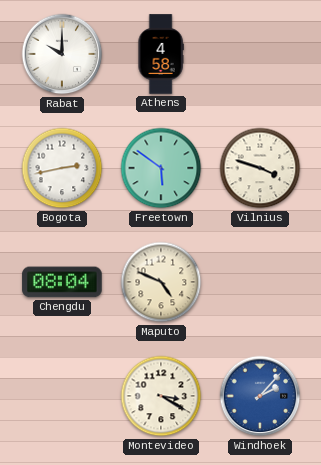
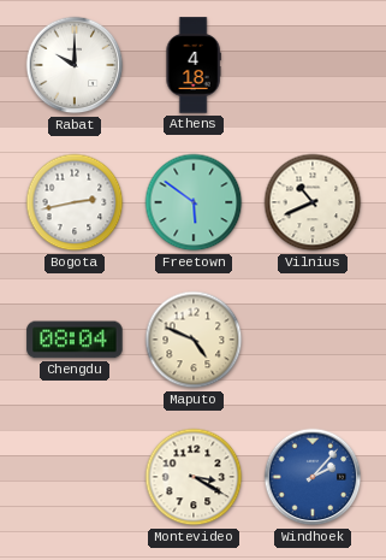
Athens: 4:58 -> 4:18
Vilnius: 3:48 -> 10:41
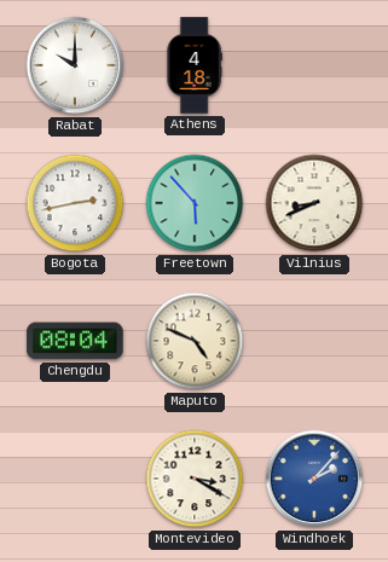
Freetown: 5:51 -> 5:53
Vilnius: 10:41 -> 8:41
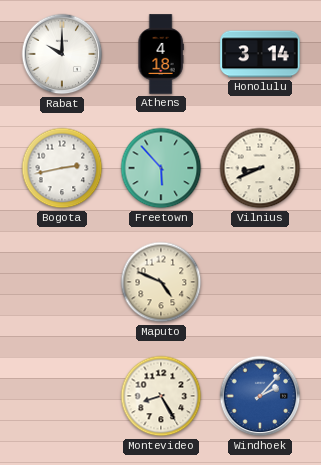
Honolulu: none -> 3:14
Chengdu: 08:04 -> none
Montevideo: 3:20 -> 8:25
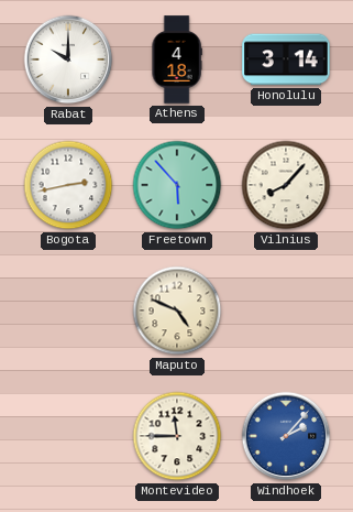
Vilnius: 8:41 -> 8:07
Montevideo: 8:25 -> 11:45
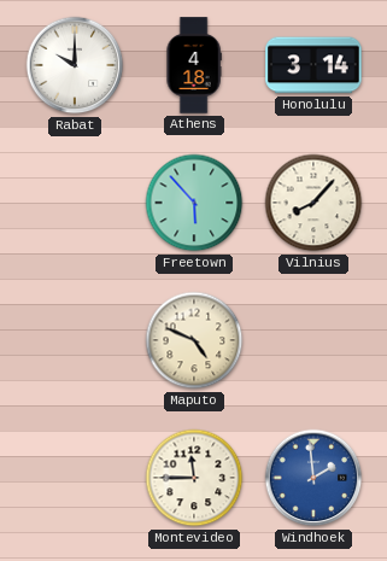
Bogota: 2:43 -> none
Windhoek: 2:07 -> 1:59
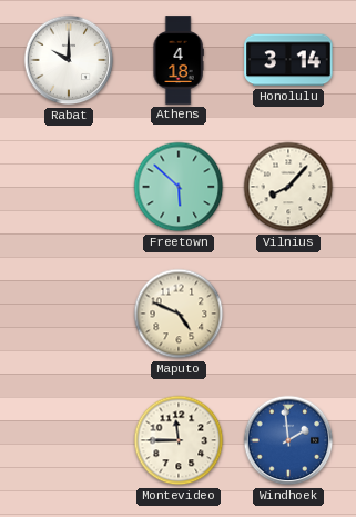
Freetown: 5:53 -> 5:52
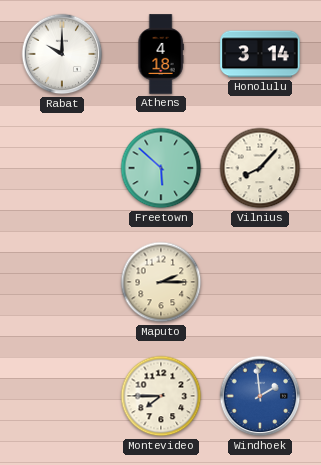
Maputo: 4:49 -> 2:15
Montevideo: 11:45 -> 7:45
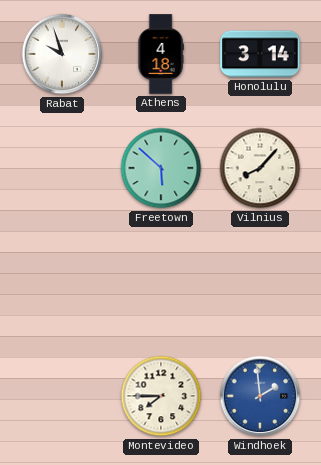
Rabat: 10:00 -> 9:57
Maputo: 2:15 -> none
